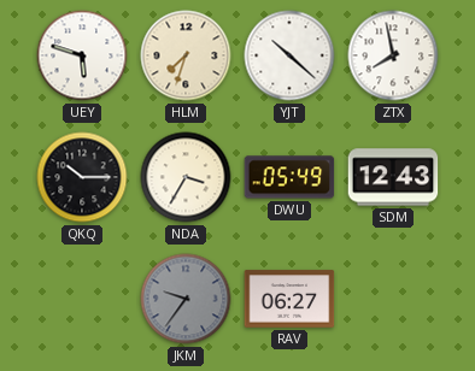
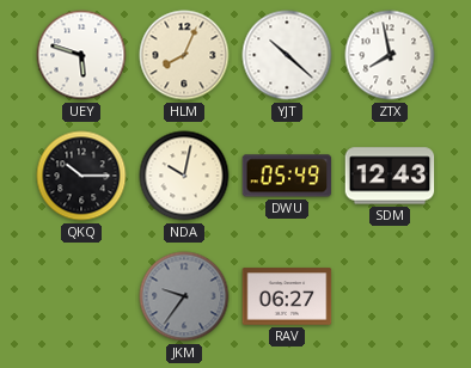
HLM: 7:33 -> 8:04
NDA: 3:35 -> 10:02
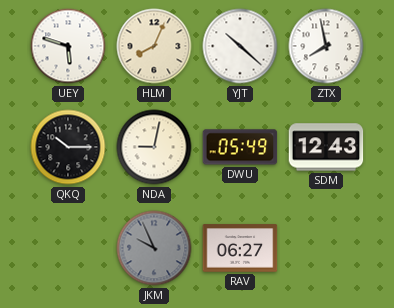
NDA: 10:02 -> 9:02
JKM: 9:36 -> 9:56
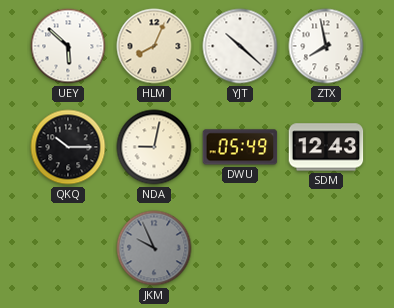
UEY: 5:48 -> 5:52
RAV: 06:27 -> none
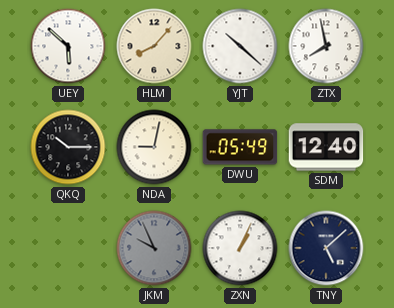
HLM: 8:04 -> 8:07
SDM: 12:43 -> 12:40
ZXN: none -> 1:04
TNY: none -> 5:08
